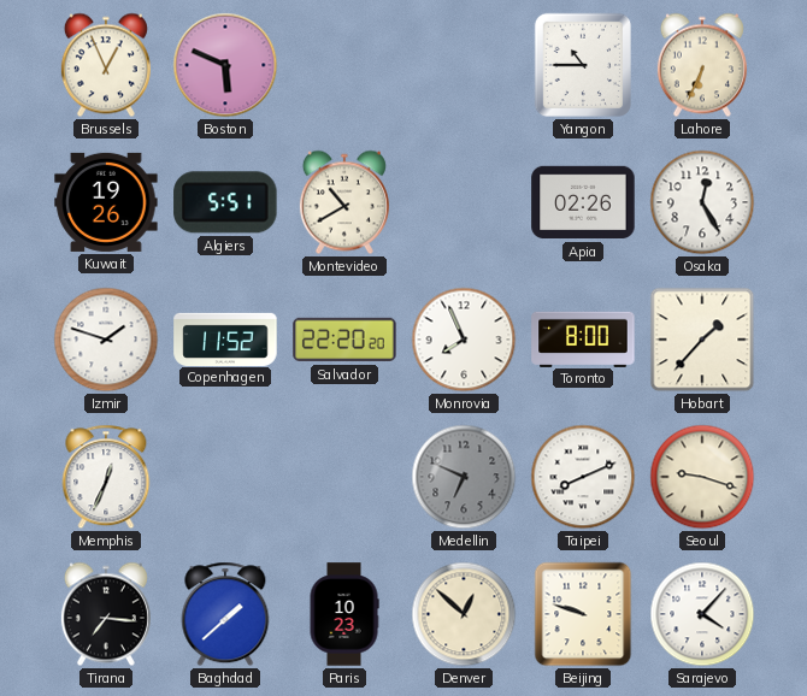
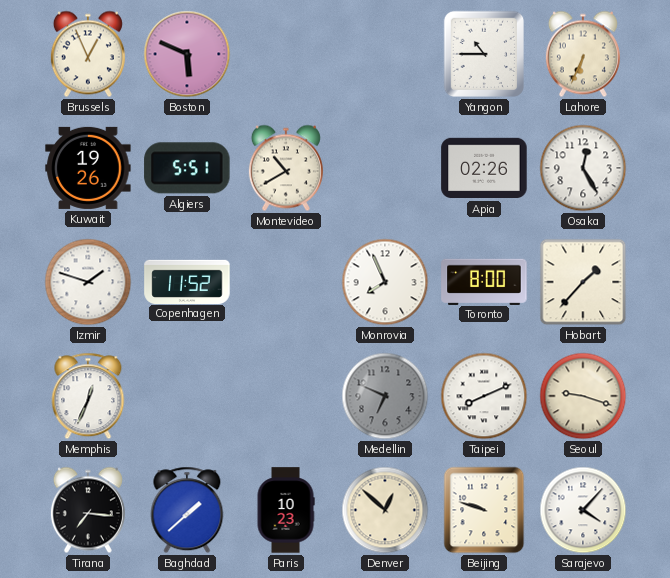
Salvador: 22:20 -> none
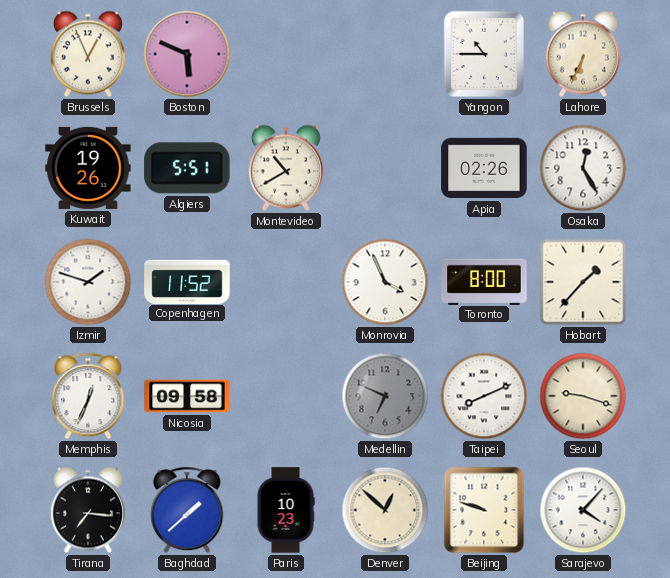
Monrovia: 7:56 -> 3:56
Nicosia: none -> 09:58
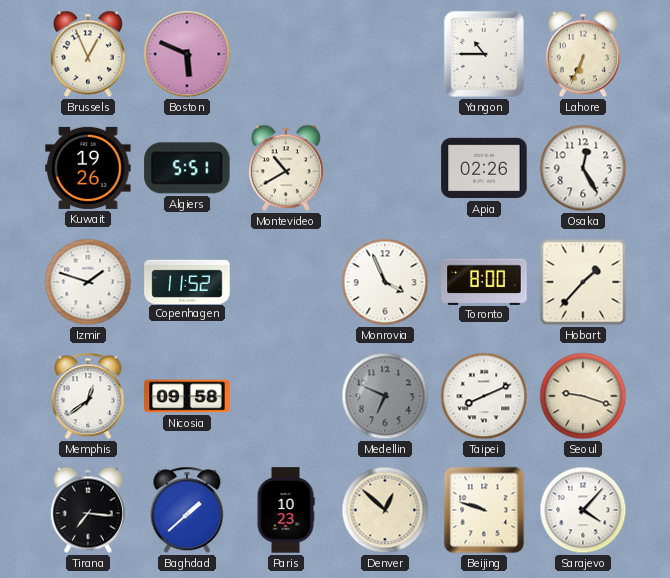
Memphis: 12:34 -> 12:39
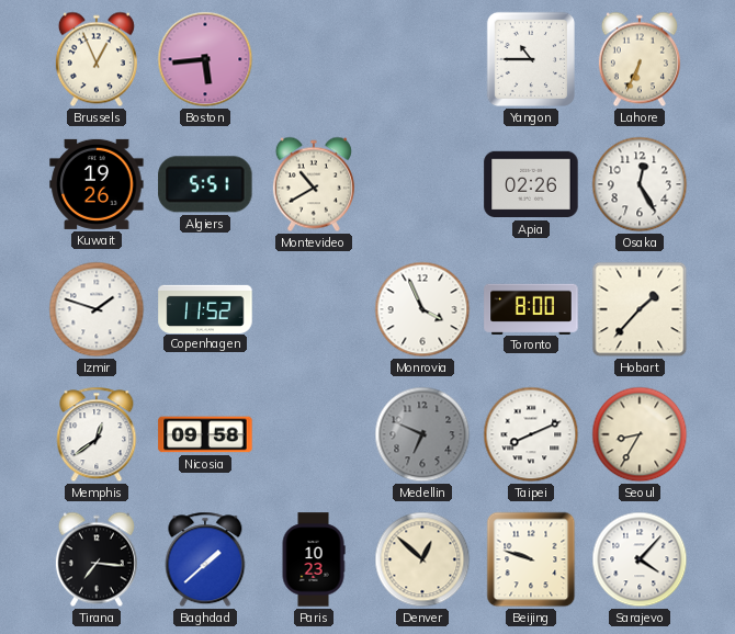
Boston: 5:49 -> 5:44
Seoul: 9:18 -> 8:35
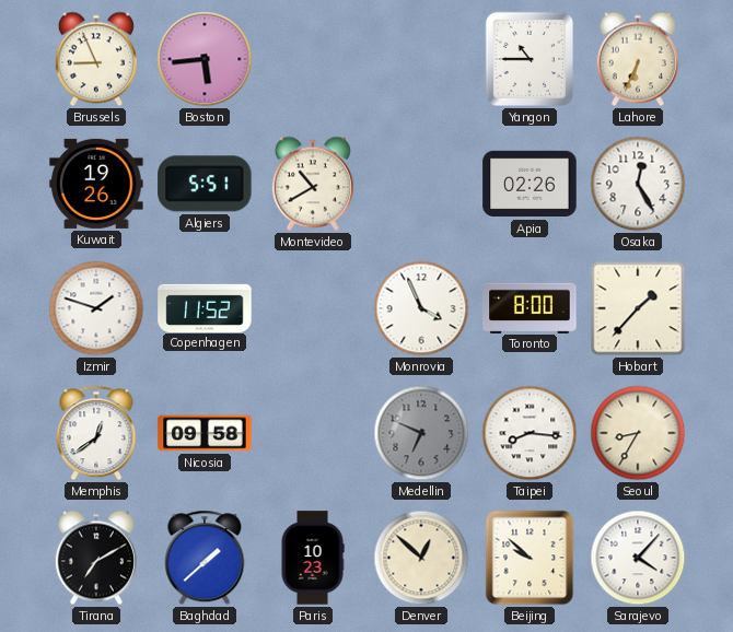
Brussels: 12:56 -> 8:56
Taipei: 8:11 -> 8:16
Tirana: 7:16 -> 7:10
Beijing: 9:48 -> 9:52
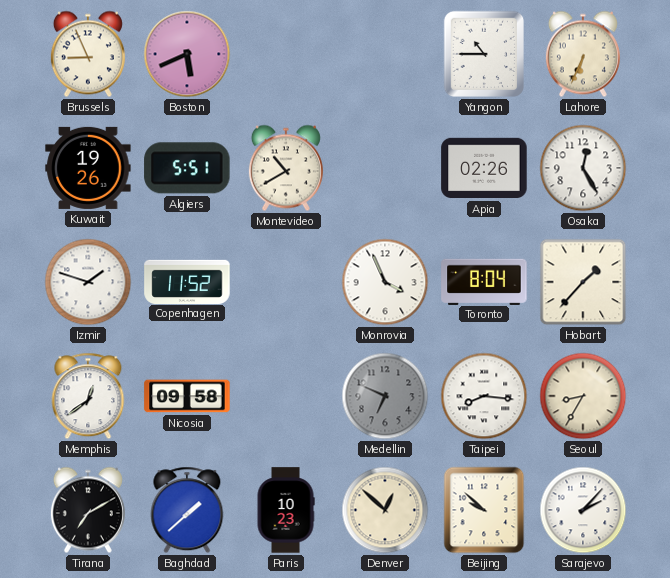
Boston: 5:44 -> 5:41
Toronto: 8:00 -> 8:04
Sarajevo: 4:07 -> 2:07
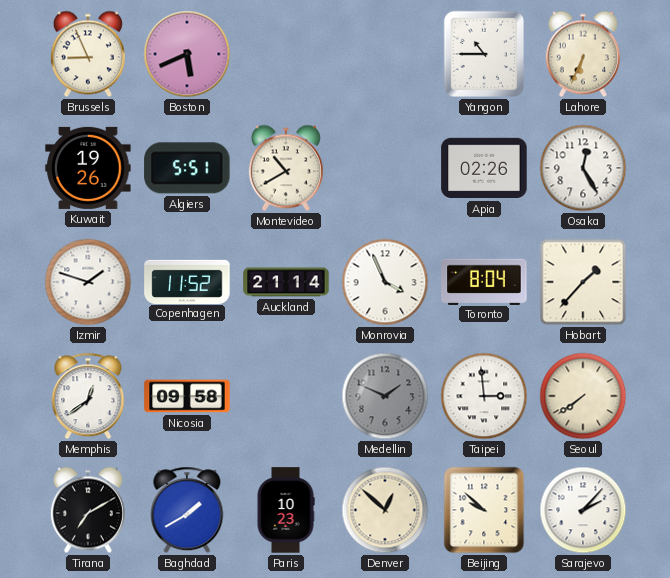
Auckland: none -> 21:14
Medellin: 6:49 -> 1:49
Taipei: 8:16 -> 2:59
Seoul: 8:35 -> 7:39
Baghdad: 1:38 -> 1:40
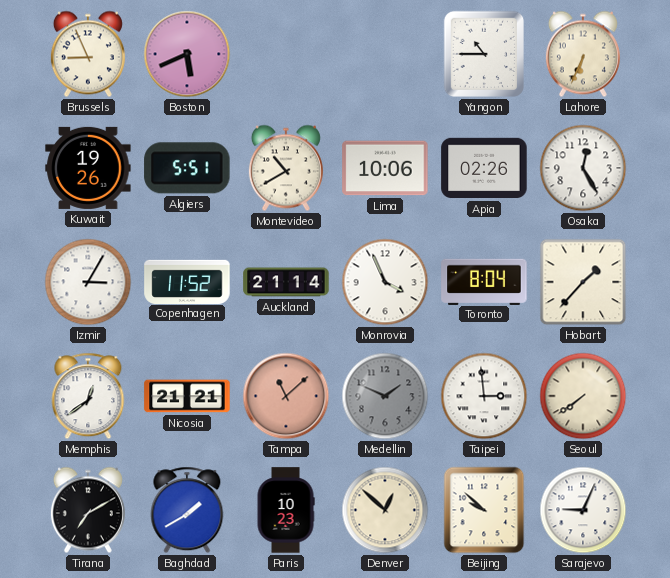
Lima: none -> 10:06
Izmir: 1:48 -> 3:05
Nicosia: 09:58 -> 21:21
Tampa: none -> 11:08
Sarajevo: 2:07 -> 9:04
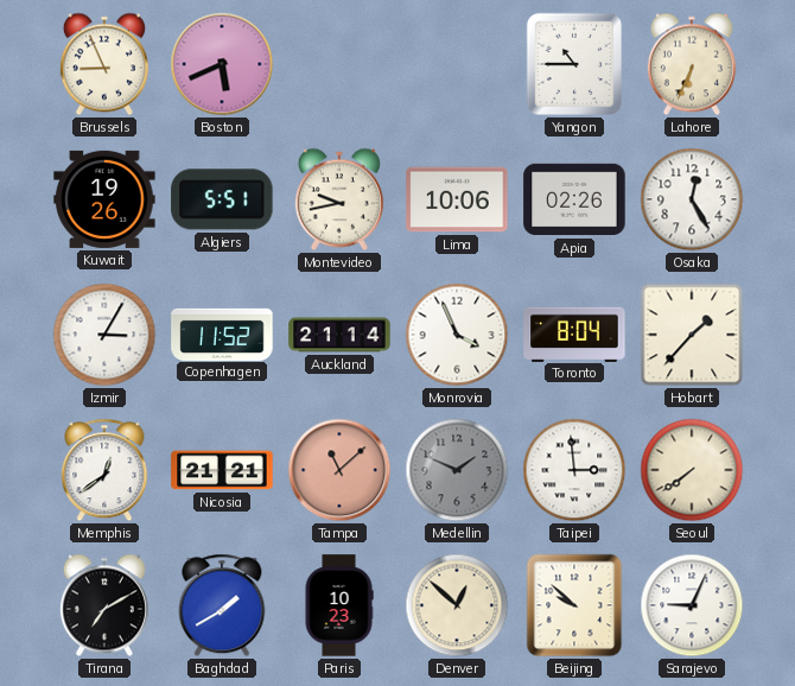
Montevideo: 10:40 -> 9:43
